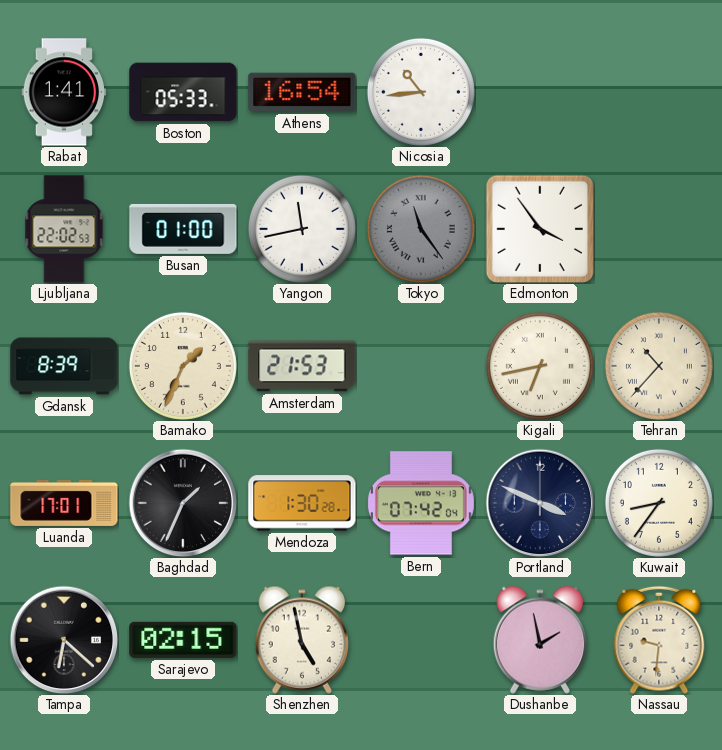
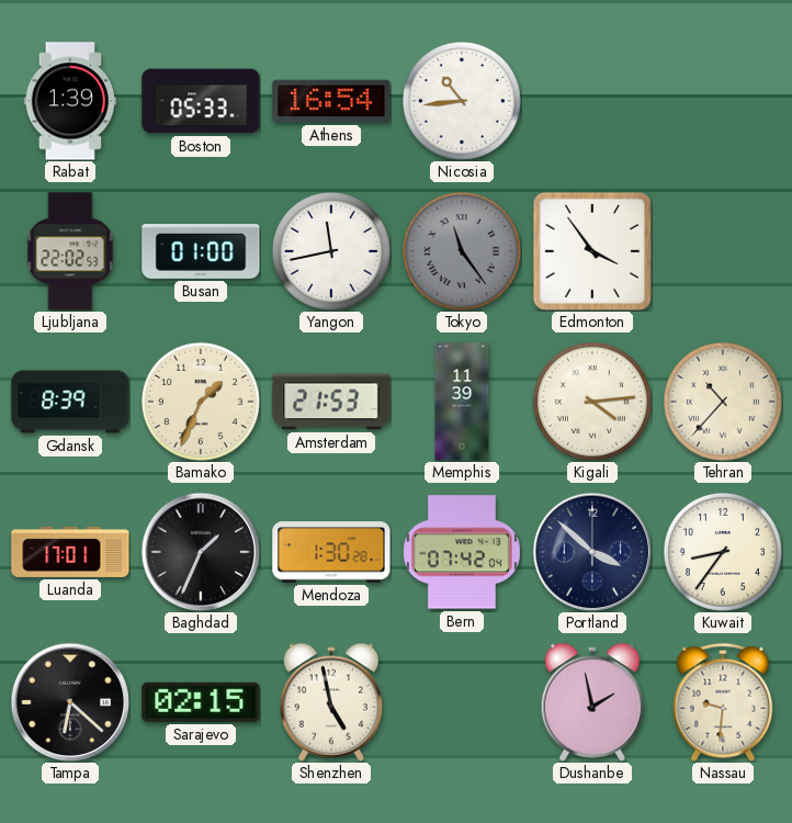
Rabat: 1:41 -> 1:39
Memphis: none -> 11:39
Kigali: 6:43 -> 4:14
Portland: 3:49 -> 3:52
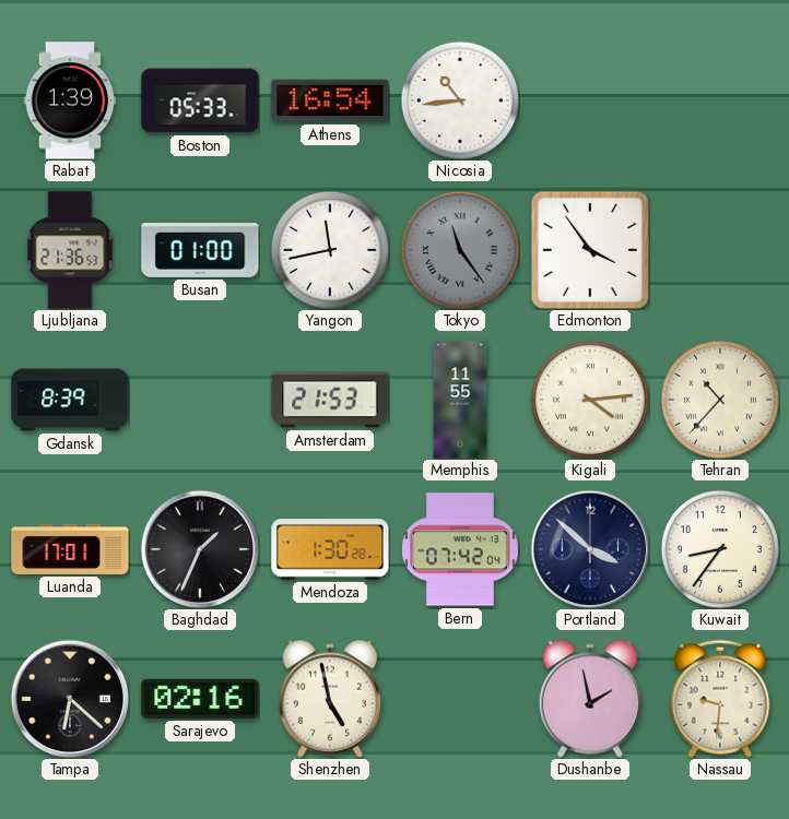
Ljubljana: 22:02 -> 21:36
Bamako: 1:34 -> none
Memphis: 11:39 -> 11:55
Sarajevo: 02:15 -> 02:16
